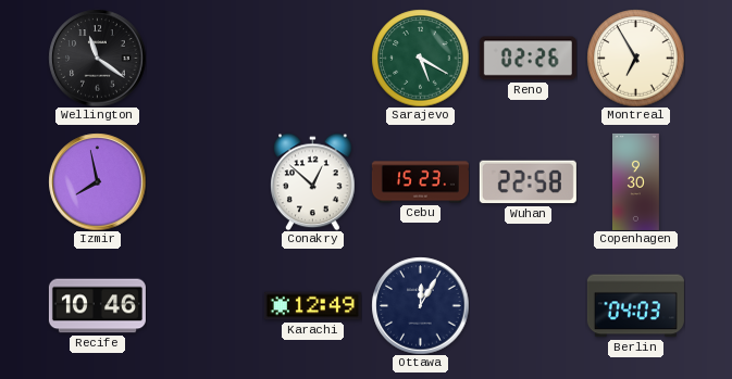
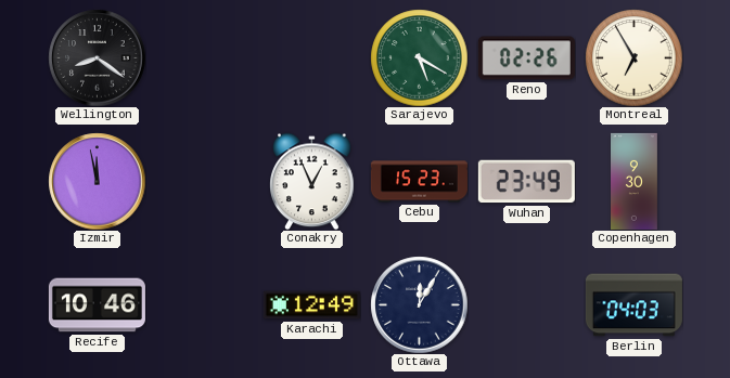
Wellington: 11:21 -> 8:21
Izmir: 7:58 -> 11:58
Conakry: 12:52 -> 12:56
Wuhan: 22:58 -> 23:49
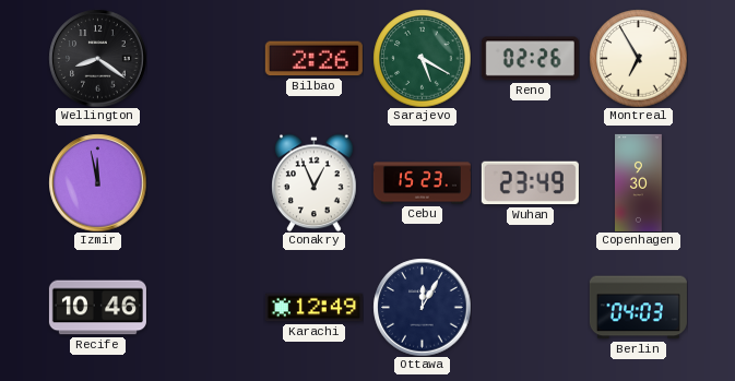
Bilbao: none -> 2:26
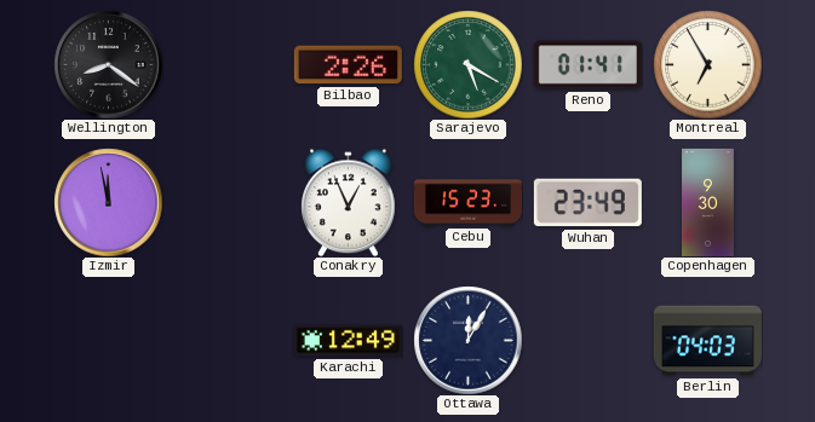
Reno: 02:26 -> 01:41
Recife: 10:46 -> none
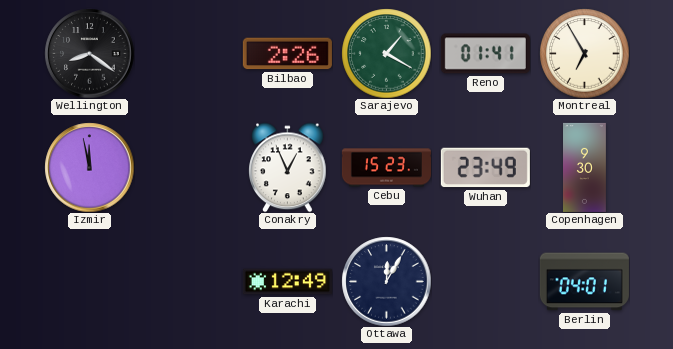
Sarajevo: 5:20 -> 1:20
Berlin: 04:03 -> 04:01
